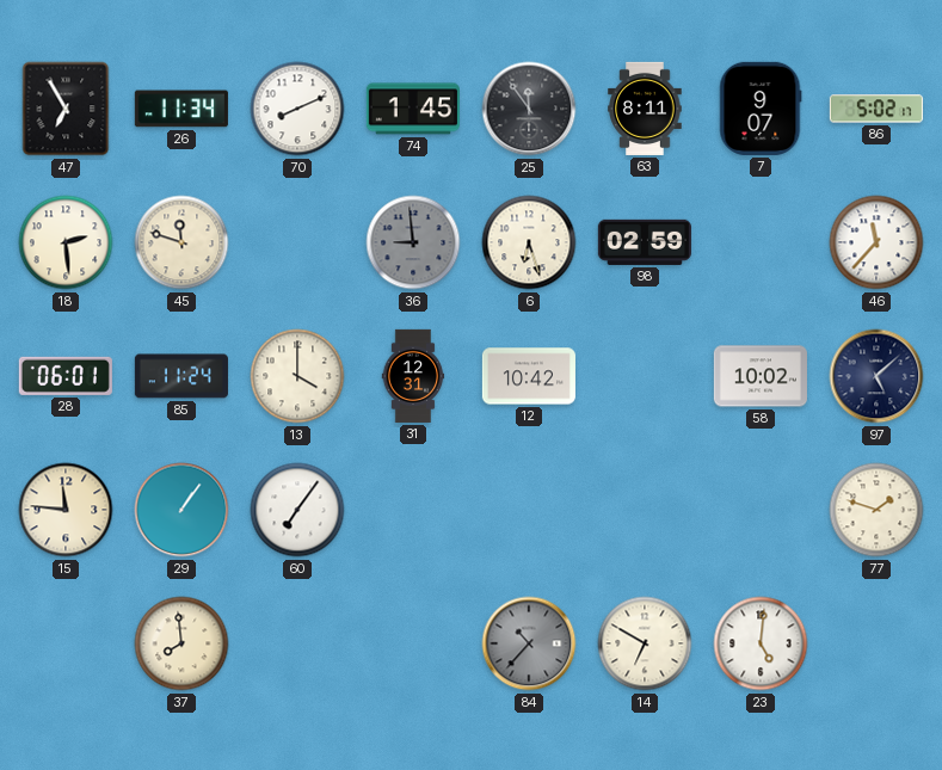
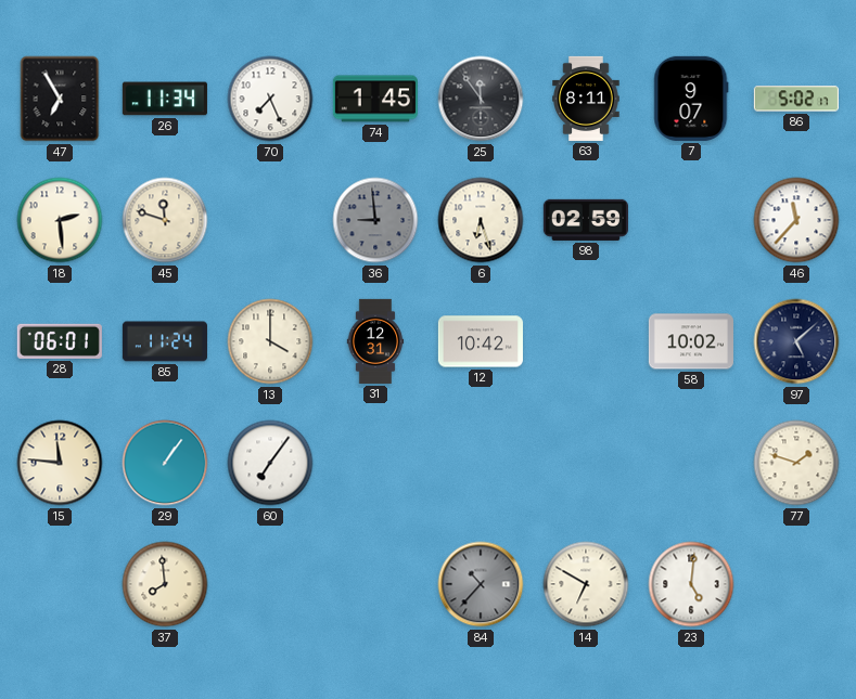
70: 8:11 -> 7:26
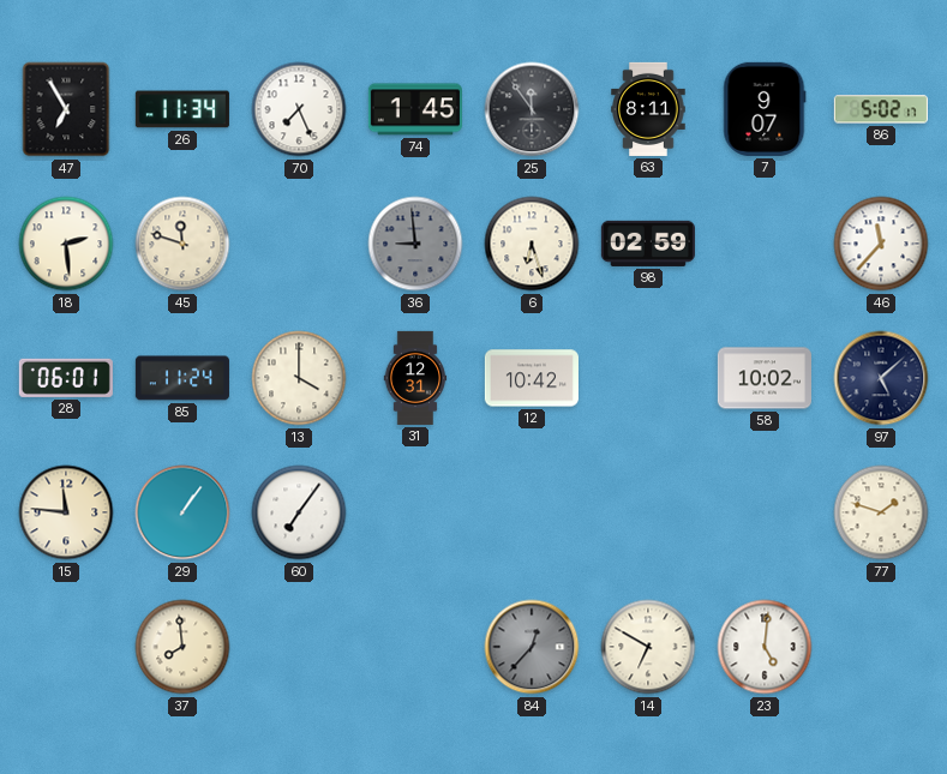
84: 10:37 -> 12:37
